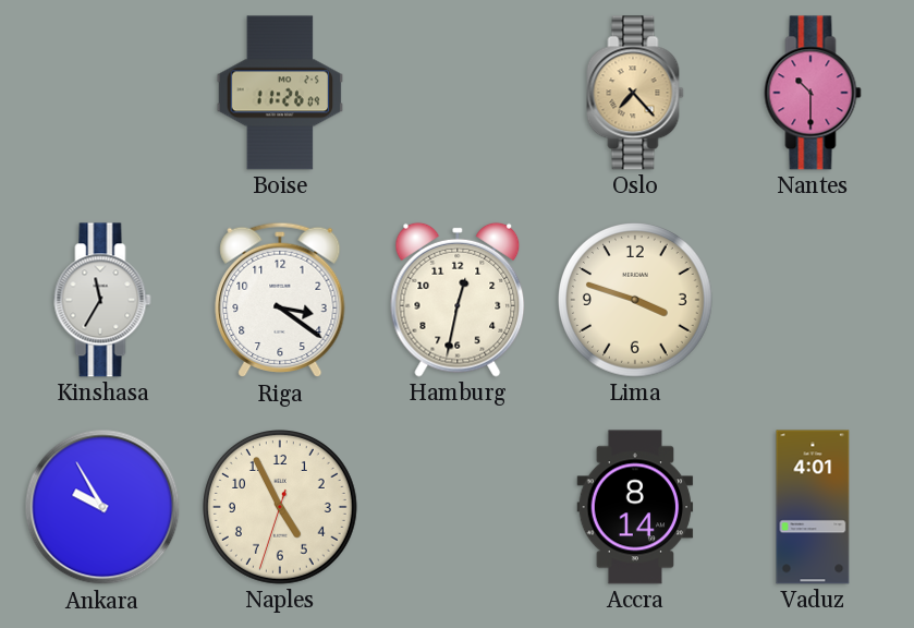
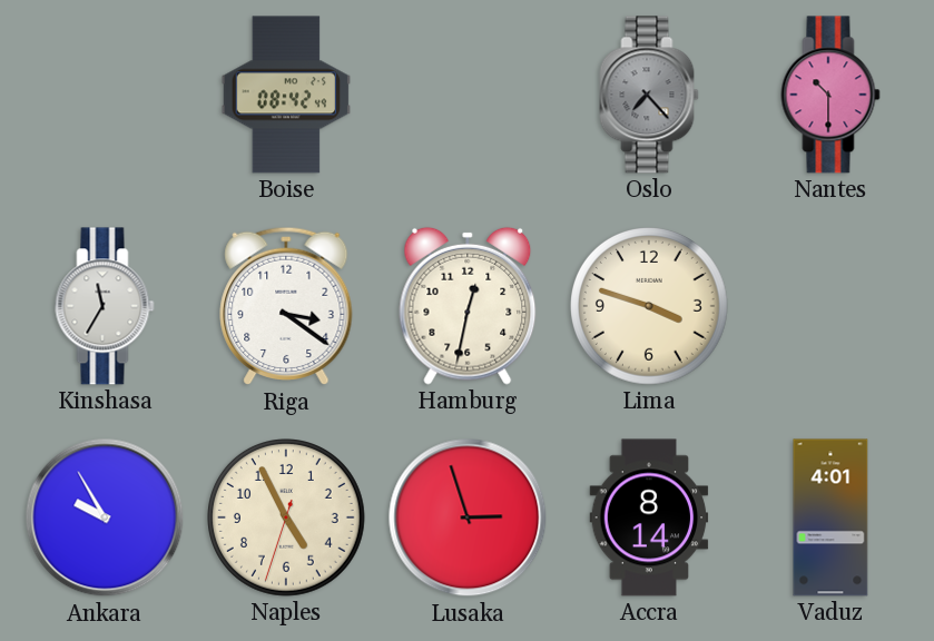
Boise: 11:26 -> 08:42
Oslo dial: champagne -> grey
Lusaka: none -> 2:57
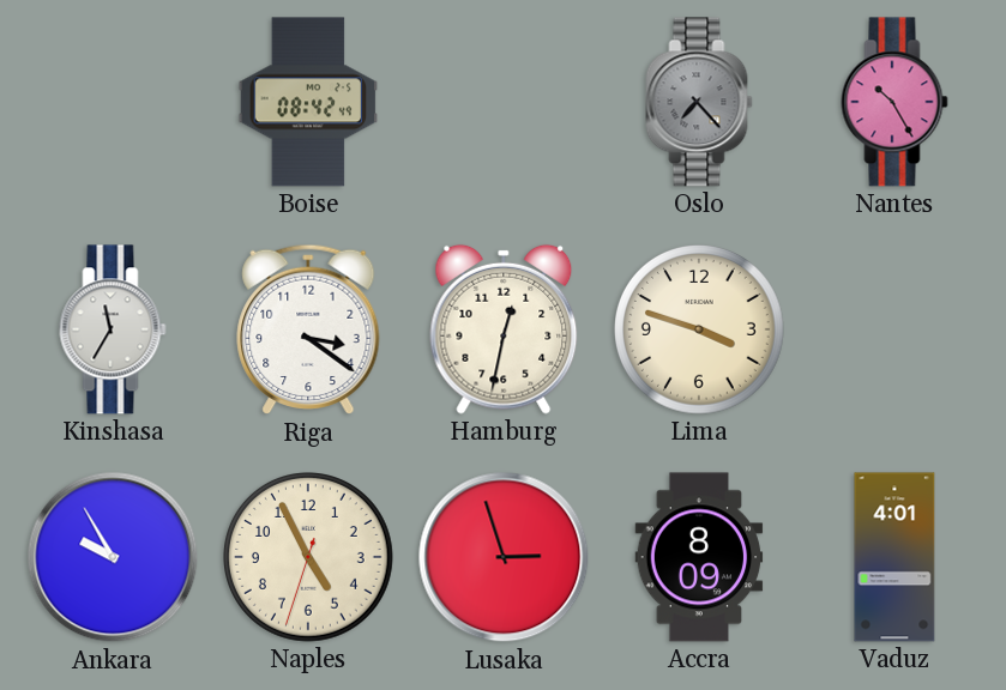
Nantes: 10:30 -> 10:25
Accra: 8:14 -> 8:09
